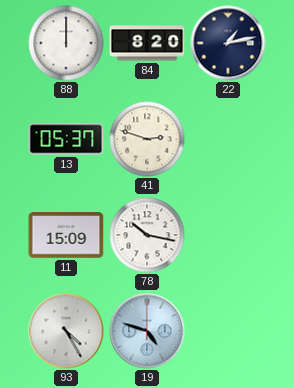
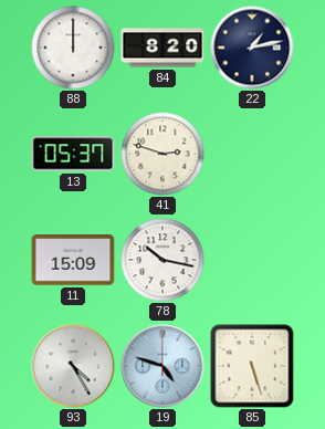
85: none -> 5:27
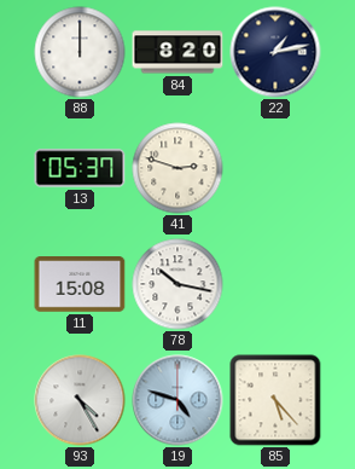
11: 15:09 -> 15:08
85: 5:27 -> 5:23
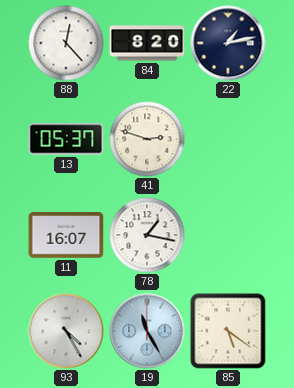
88: 12:00 -> 12:23
11: 15:08 -> 16:07
78: 10:17 -> 1:17
19: 4:48 -> 11:25
85: 5:23 -> 5:21
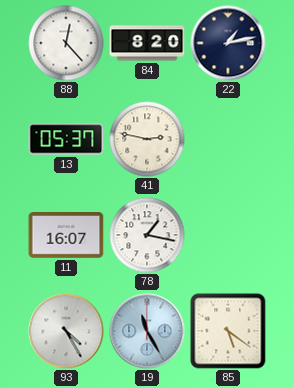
41: 2:48 -> 2:47
